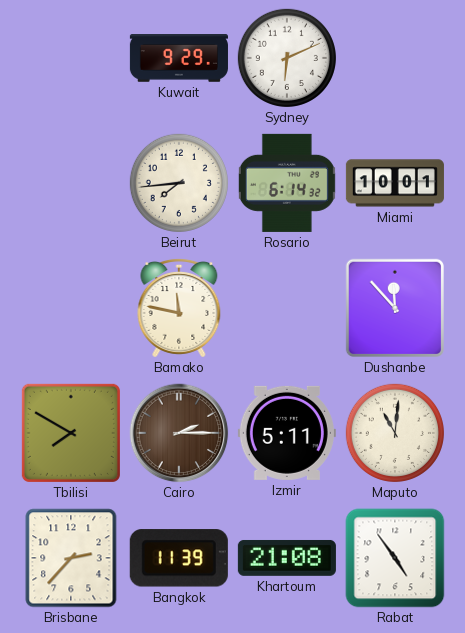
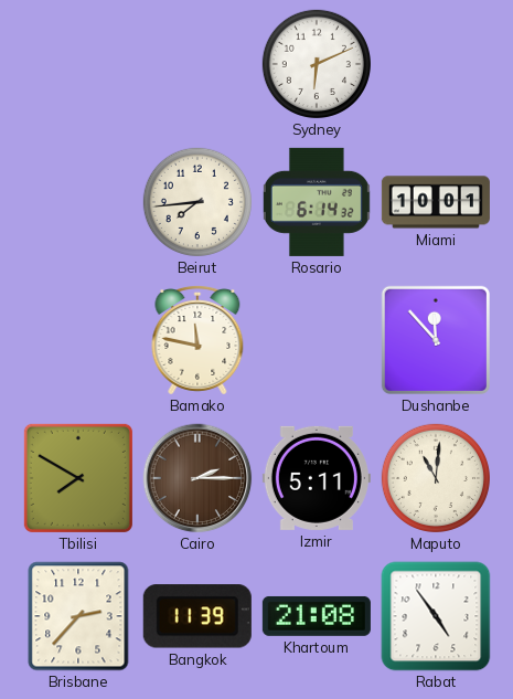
Kuwait: 9:29 -> none
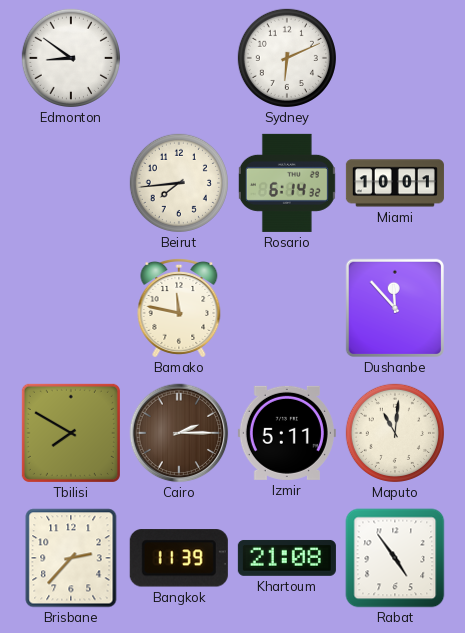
Edmonton: none -> 8:51
